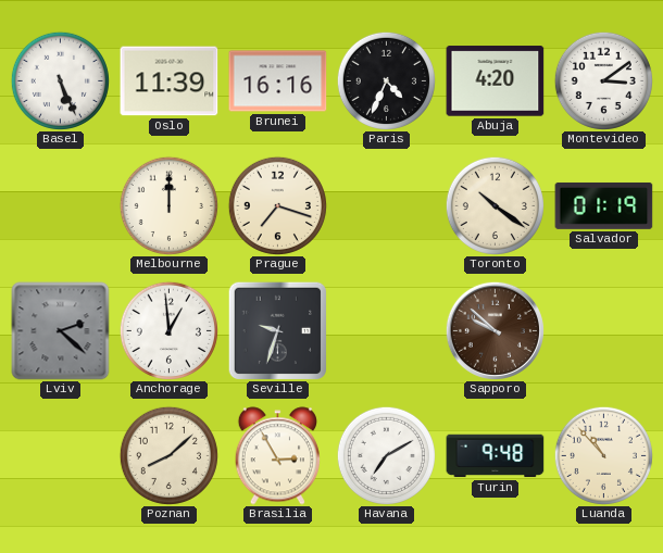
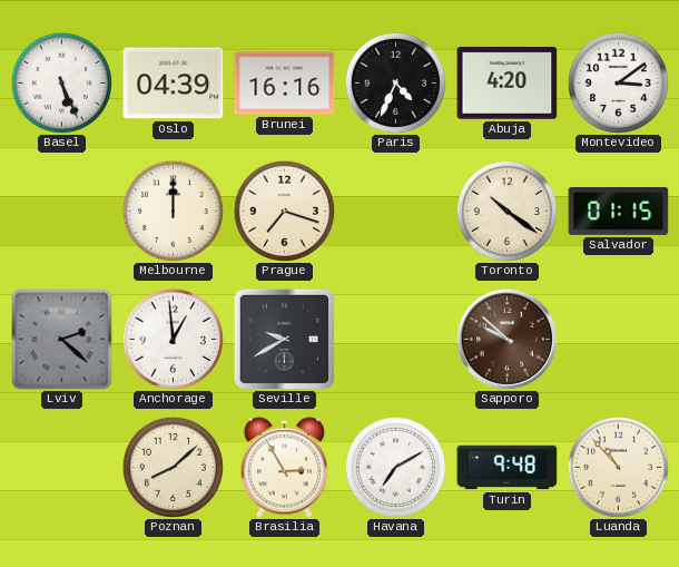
Oslo: 11:39 -> 04:39
Salvador: 01:19 -> 01:15
Seville: 9:33 -> 9:40
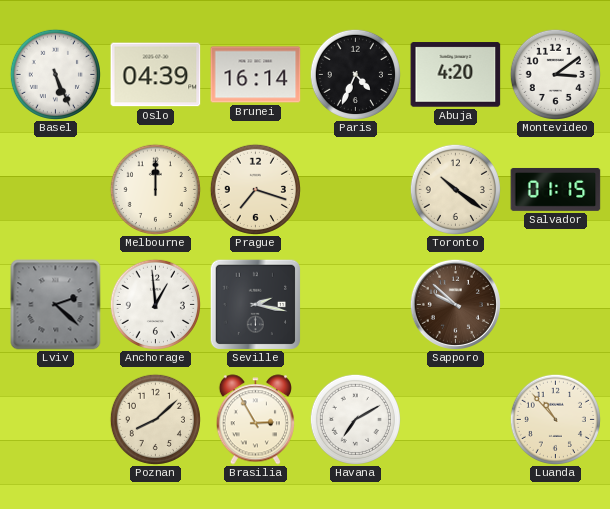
Brunei: 16:16 -> 16:14
Seville: 9:40 -> 2:17
Turin: 9:48 -> none
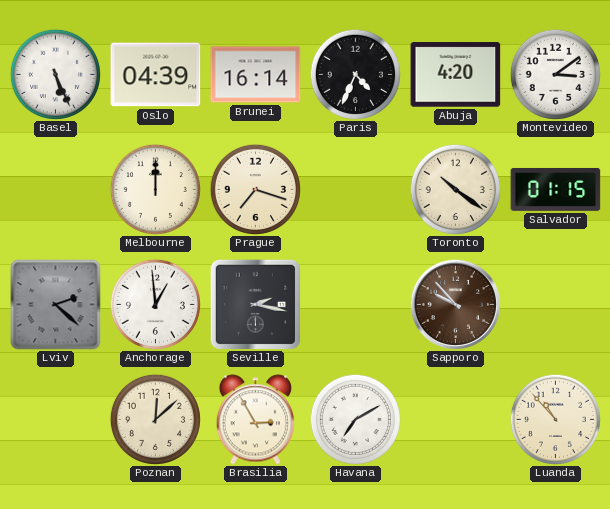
Sapporo: 9:52 -> 9:53
Poznan: 8:08 -> 12:08
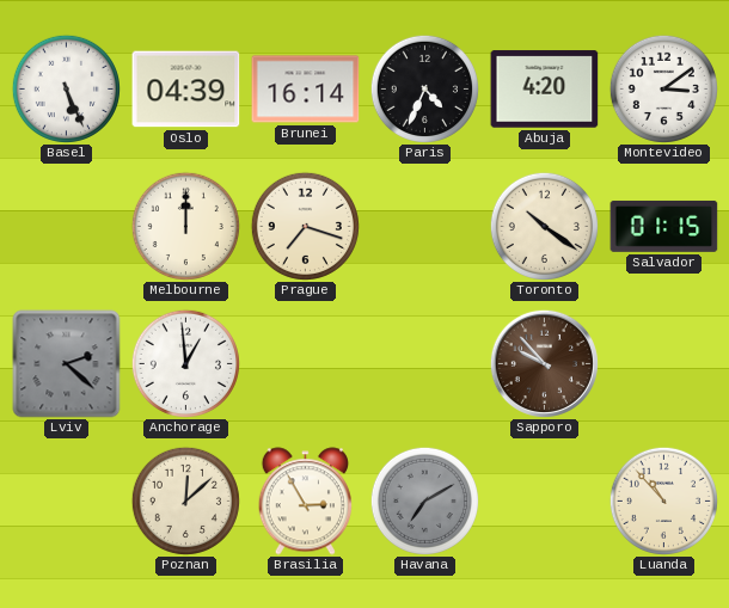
Seville: 2:17 -> none
Havana dial: white -> grey
